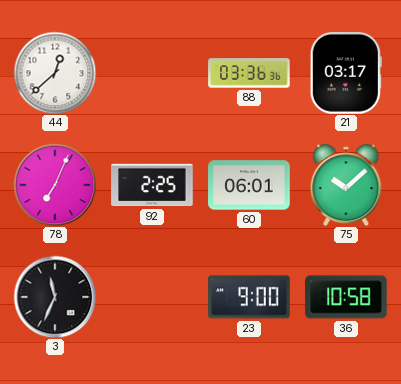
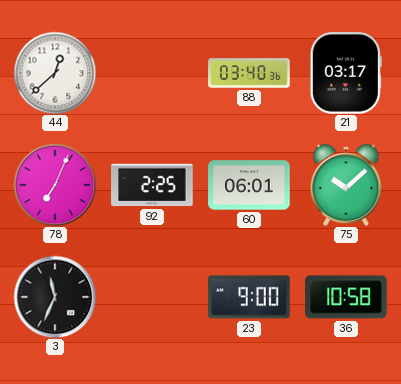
88: 03:36 -> 03:40
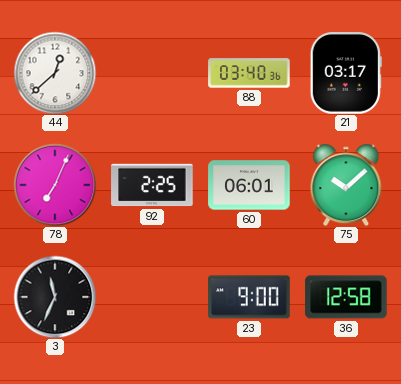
36: 10:58 -> 12:58
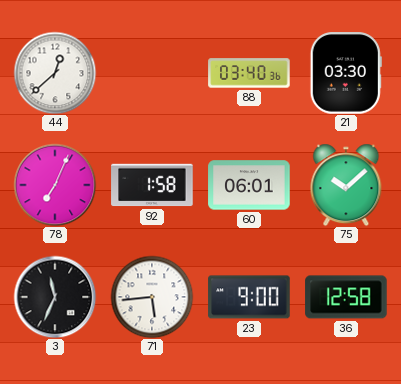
21: 03:17 -> 03:30
92: 2:25 -> 1:58
71: none -> 5:44
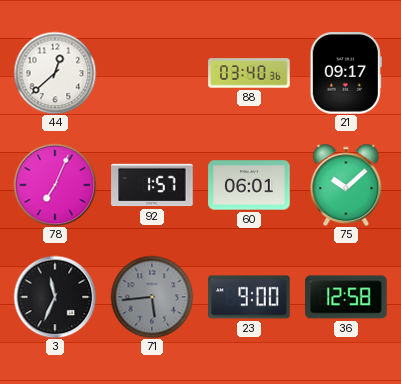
21: 03:30 -> 09:17
92: 1:58 -> 1:57
71 dial: white -> grey
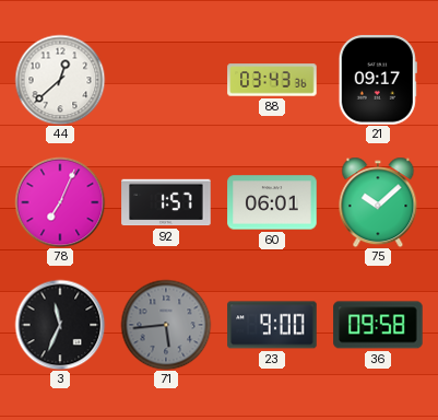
88: 03:40 -> 03:43
36: 12:58 -> 09:58
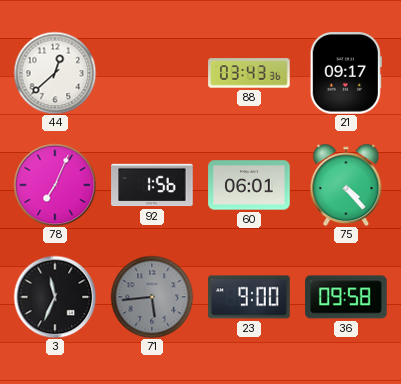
92: 1:57 -> 1:56
75: 10:08 -> 4:23
